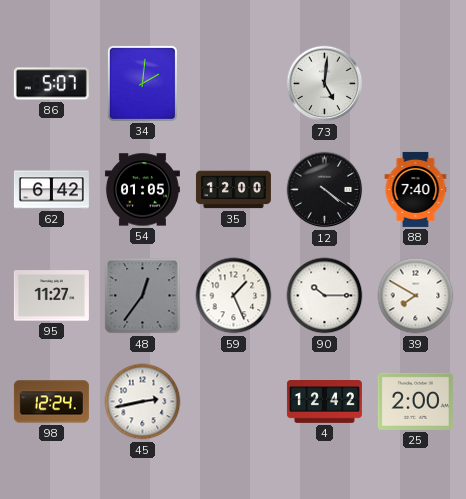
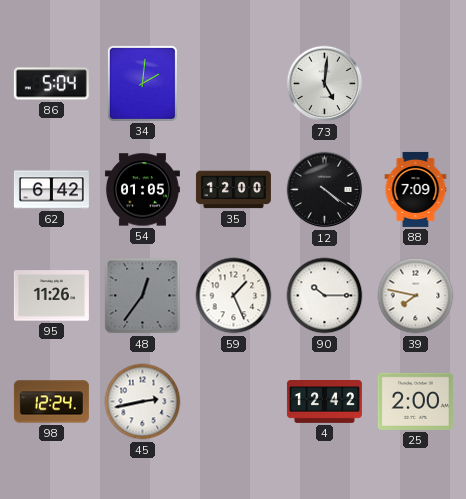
86: 5:07 -> 5:04
88: 7:40 -> 7:09
95: 11:27 -> 11:26
39: 7:50 -> 7:47
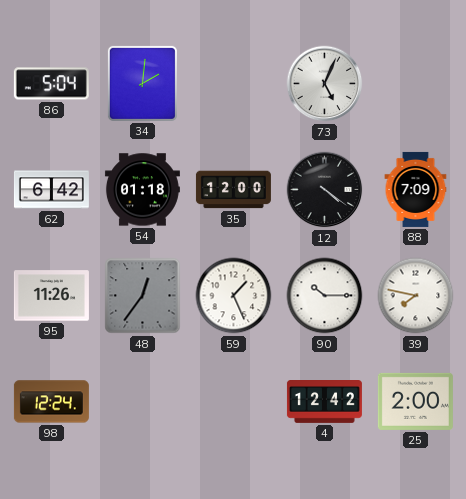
73: 5:01 -> 5:04
54: 01:05 -> 01:18
45: 2:43 -> none
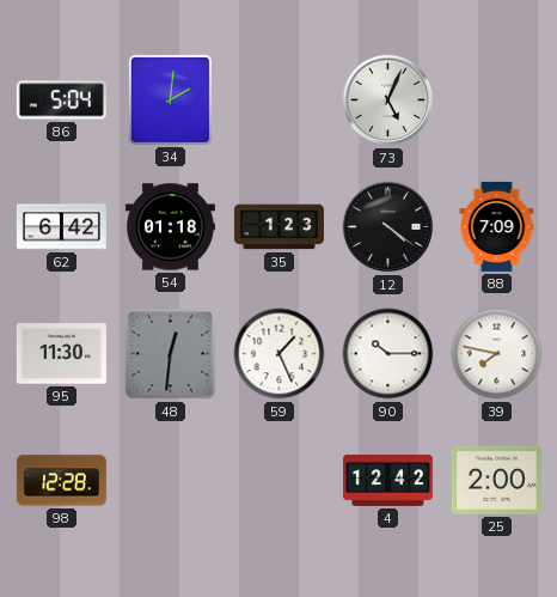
35: 12:00 -> 1:23
95: 11:26 -> 11:30
48: 12:36 -> 12:31
98: 12:24 -> 12:28
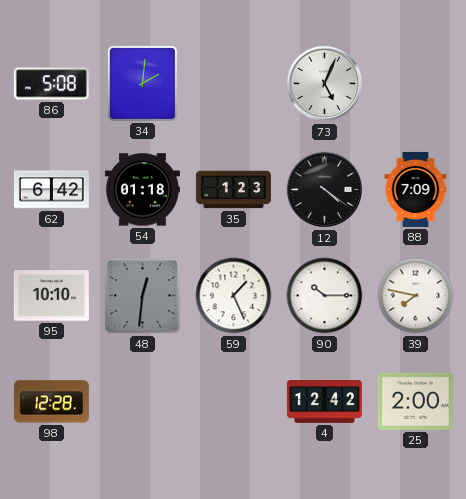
86: 5:04 -> 5:08
95: 11:30 -> 10:10
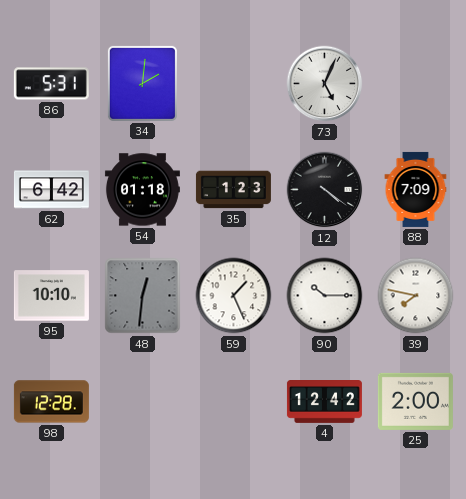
86: 5:08 -> 5:31
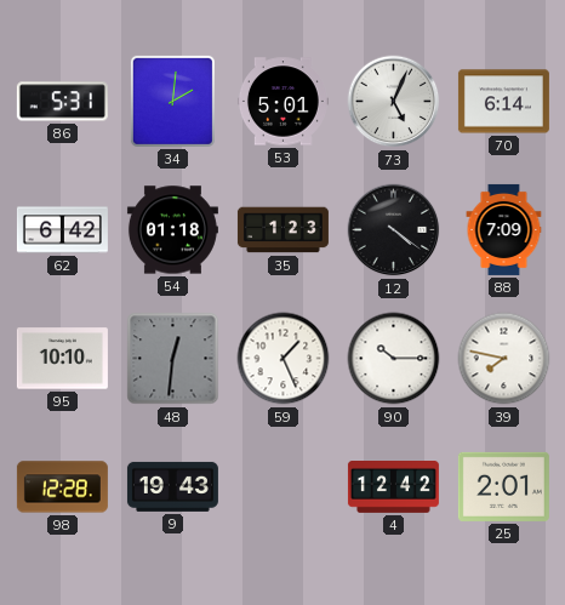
53: none -> 5:01
70: none -> 6:14
9: none -> 19:43
25: 2:00 -> 2:01
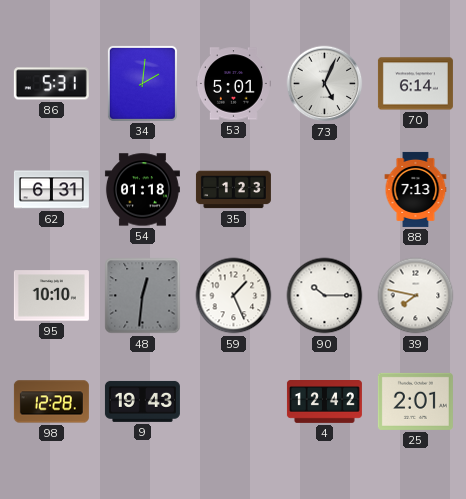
62: 6:42 -> 6:31
12: 4:21 -> none
88: 7:09 -> 7:13
